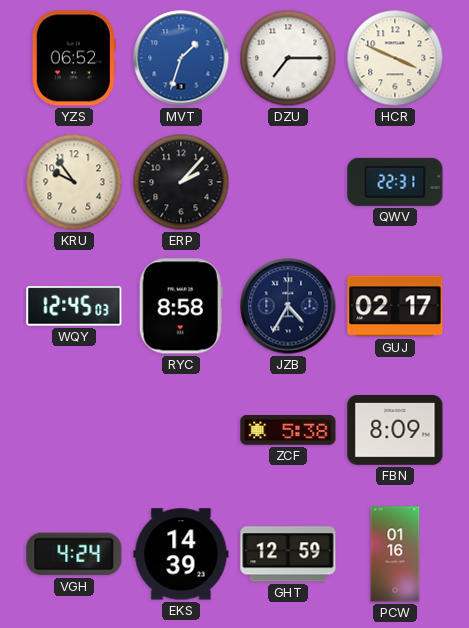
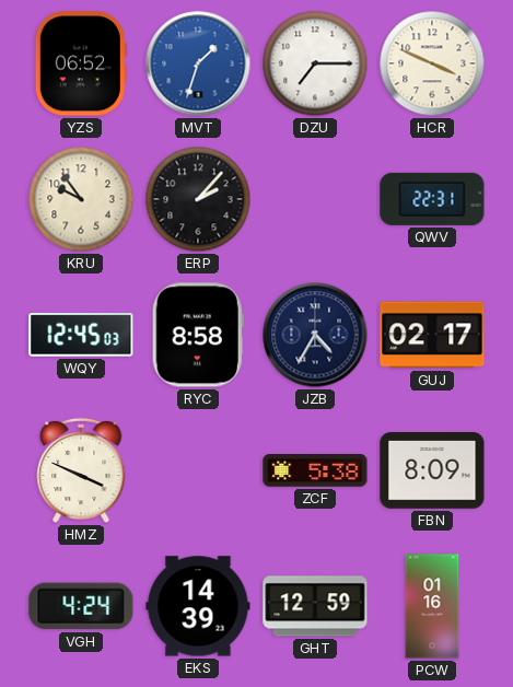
HMZ: none -> 3:49
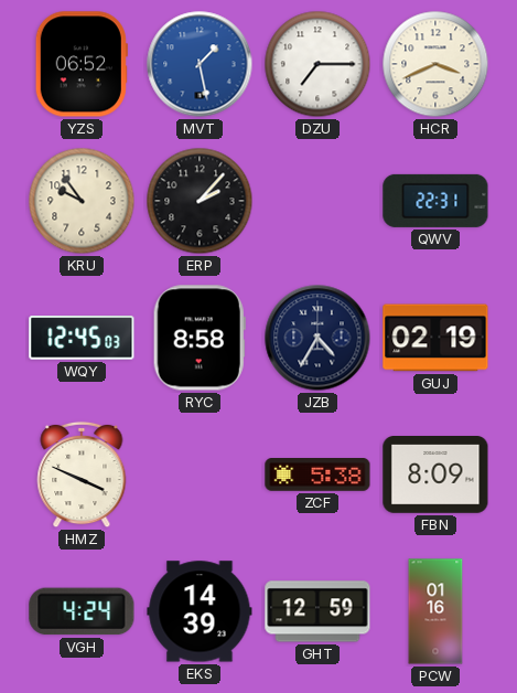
MVT: 1:33 -> 1:28
HCR: 3:49 -> 3:41
GUJ: 02:17 -> 02:19
